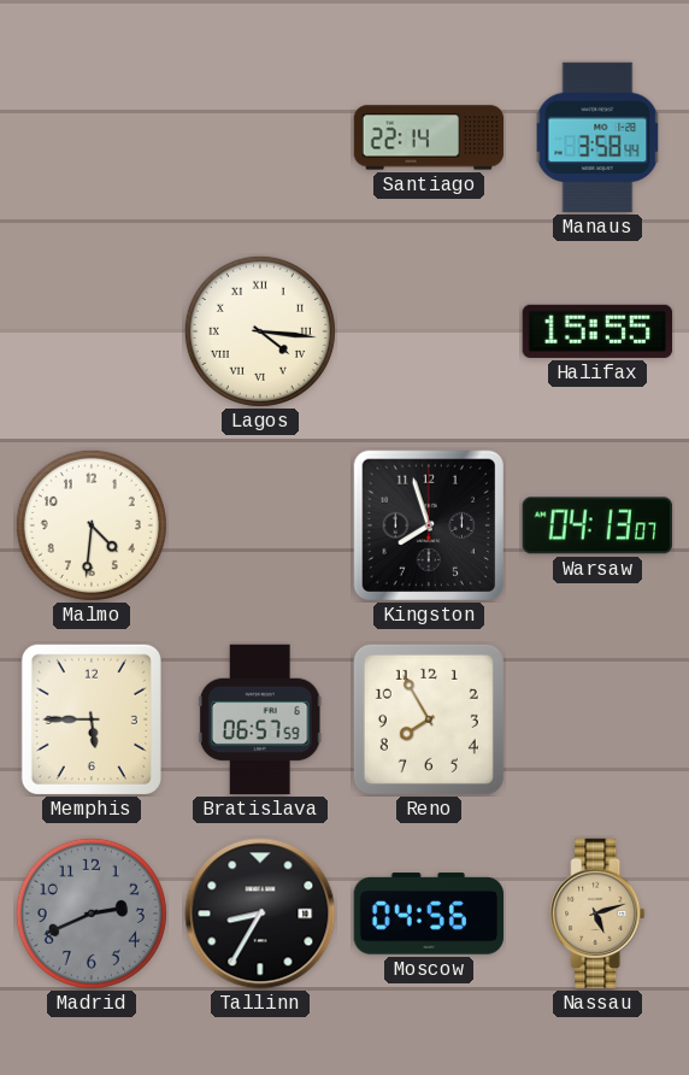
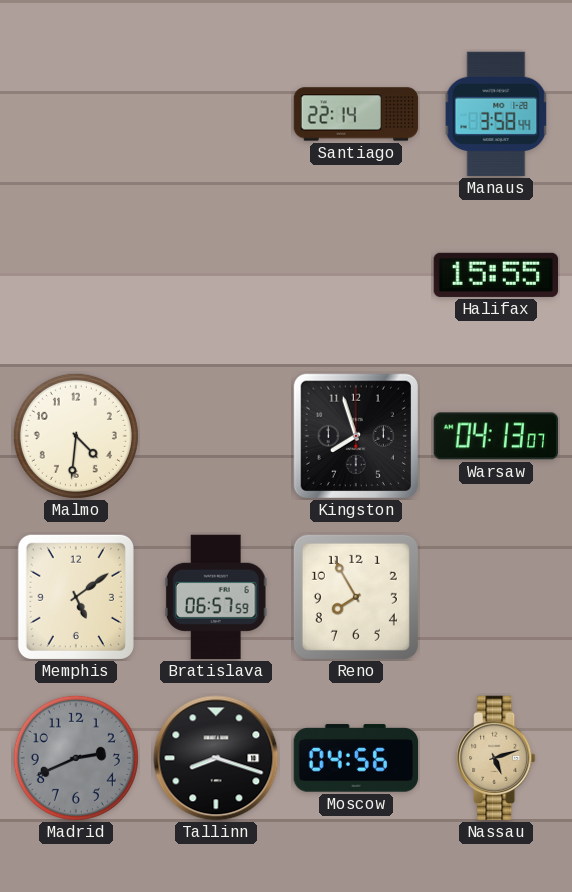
Lagos: 4:16 -> none
Memphis: 5:45 -> 5:09
Tallinn: 8:35 -> 8:18
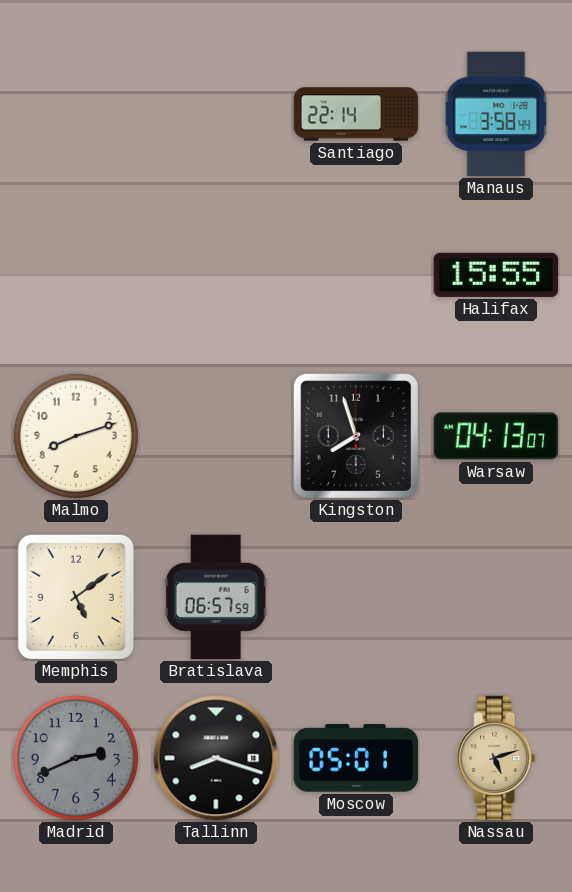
Malmo: 4:31 -> 8:12
Reno: 7:55 -> none
Moscow: 04:56 -> 05:01
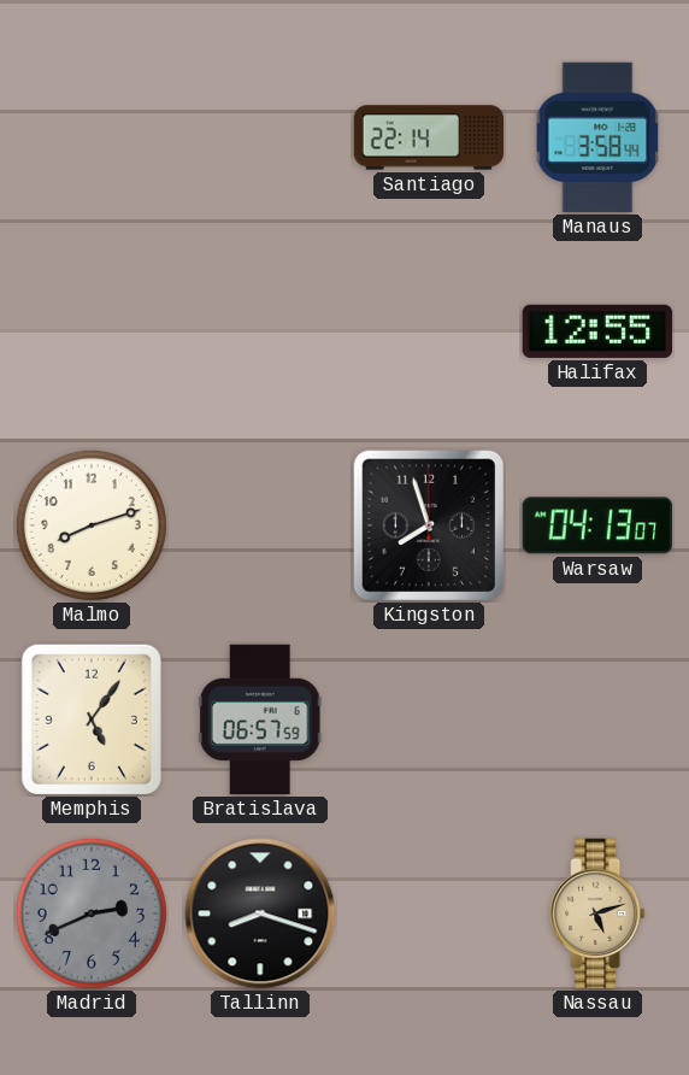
Halifax: 15:55 -> 12:55
Memphis: 5:09 -> 5:06
Moscow: 05:01 -> none
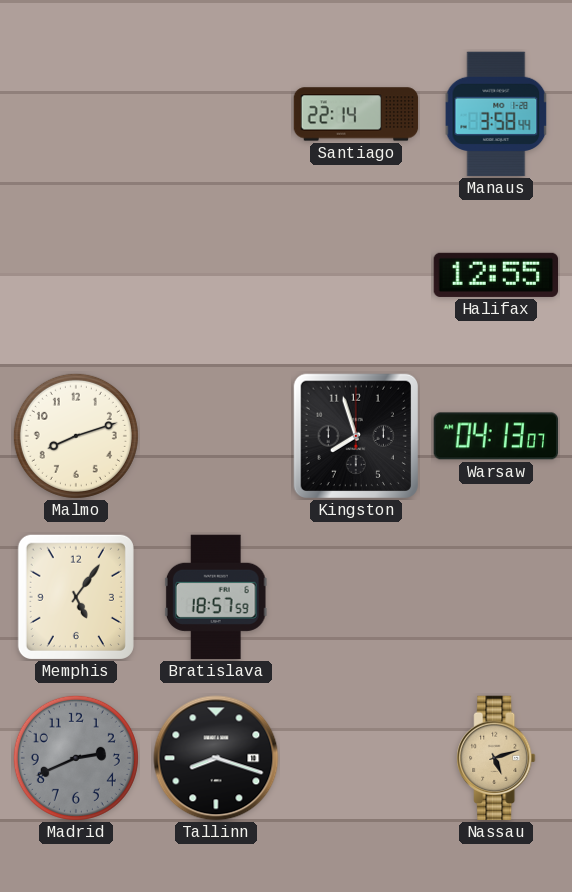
Bratislava: 06:57 -> 18:57
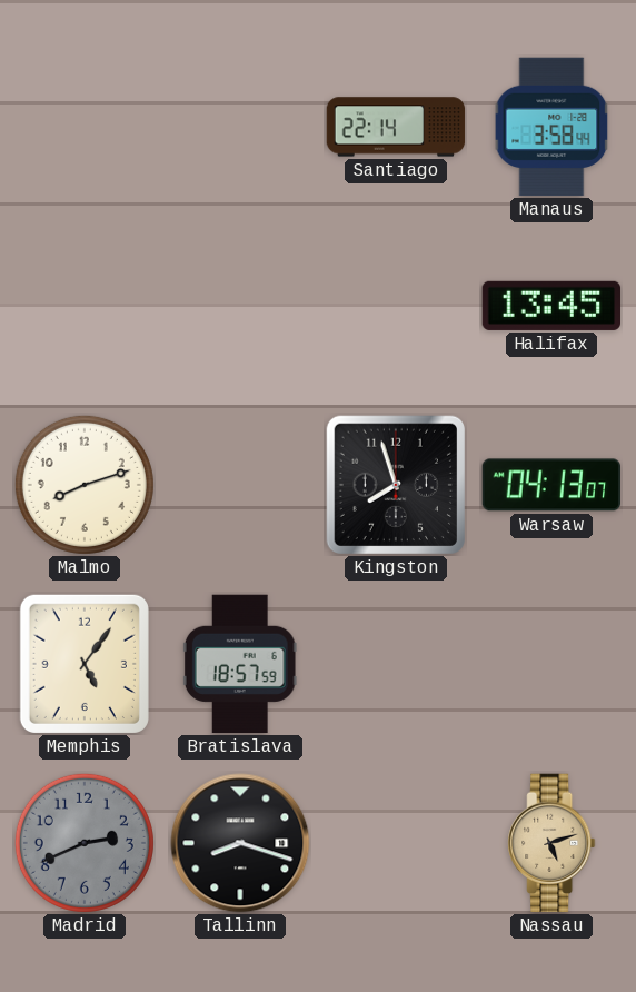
Halifax: 12:55 -> 13:45
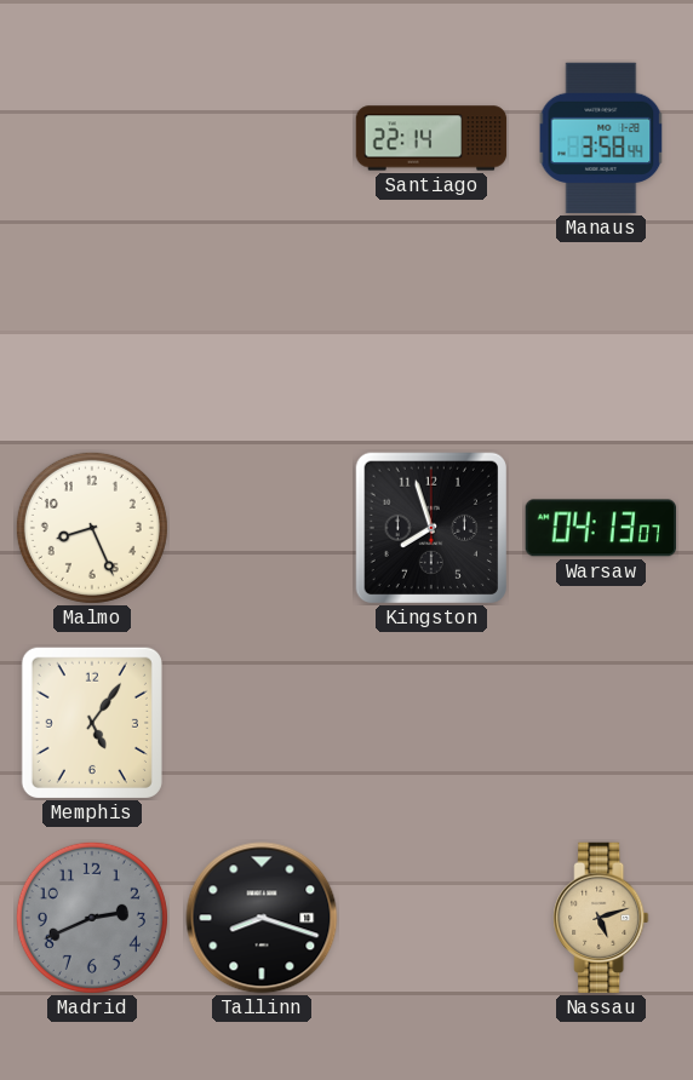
Halifax: 13:45 -> none
Malmo: 8:12 -> 8:26
Bratislava: 18:57 -> none
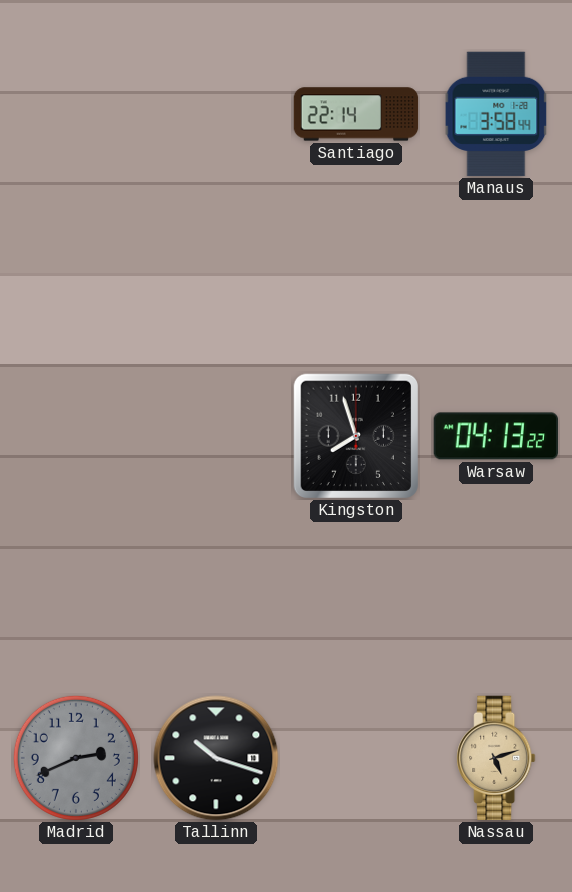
Malmo: 8:26 -> none
Warsaw: 04:13:07 -> 04:13:22
Memphis: 5:06 -> none
Tallinn: 8:18 -> 10:18
